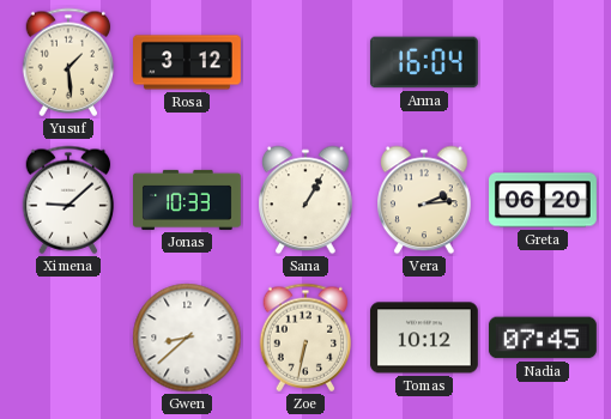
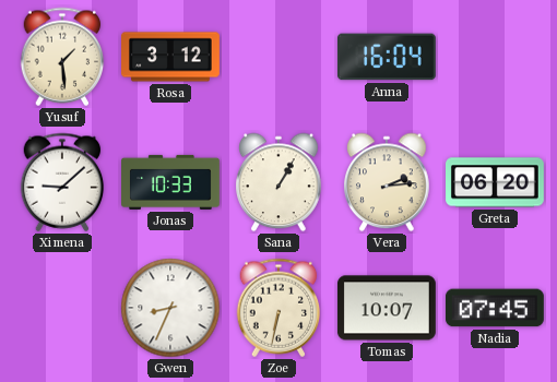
Gwen: 8:38 -> 8:34
Tomas: 10:12 -> 10:07
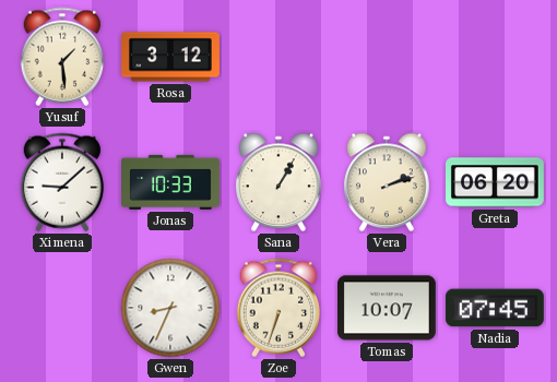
Anna: 16:04 -> none
Vera: 2:14 -> 2:12
Zoe: 6:32 -> 6:33
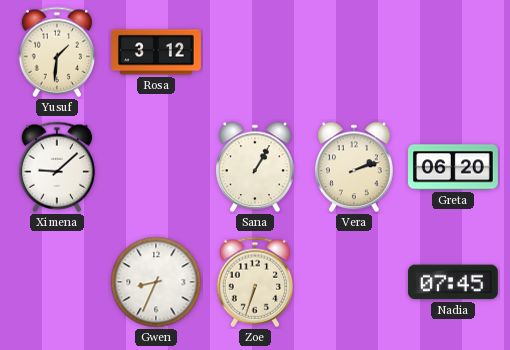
Yusuf: 1:29 -> 1:31
Jonas: 10:33 -> none
Tomas: 10:07 -> none
